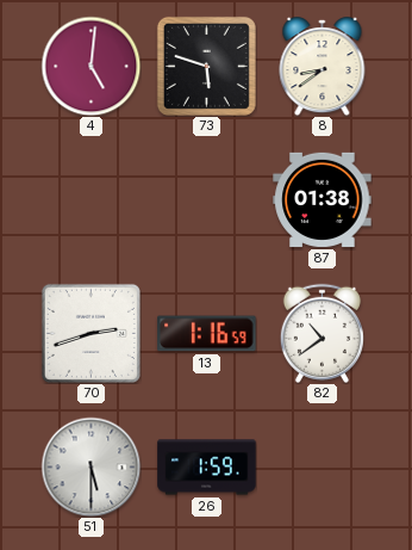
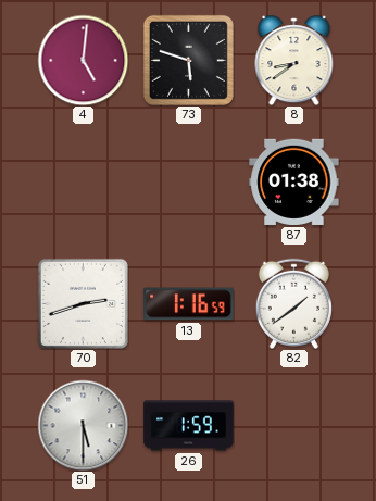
82: 10:39 -> 1:39
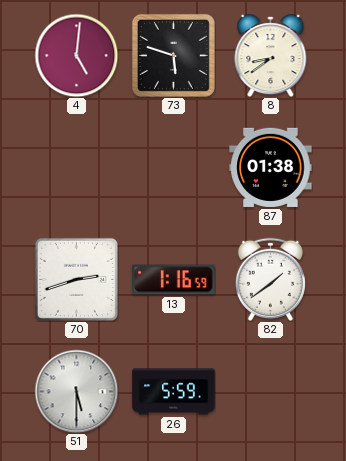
26: 1:59 -> 5:59
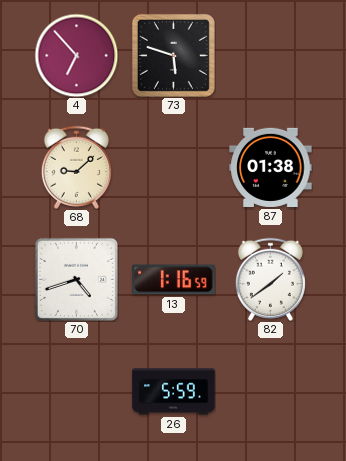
4: 5:01 -> 6:53
8: 8:39 -> none
68: none -> 9:08
70: 2:42 -> 4:42
51: 5:30 -> none
